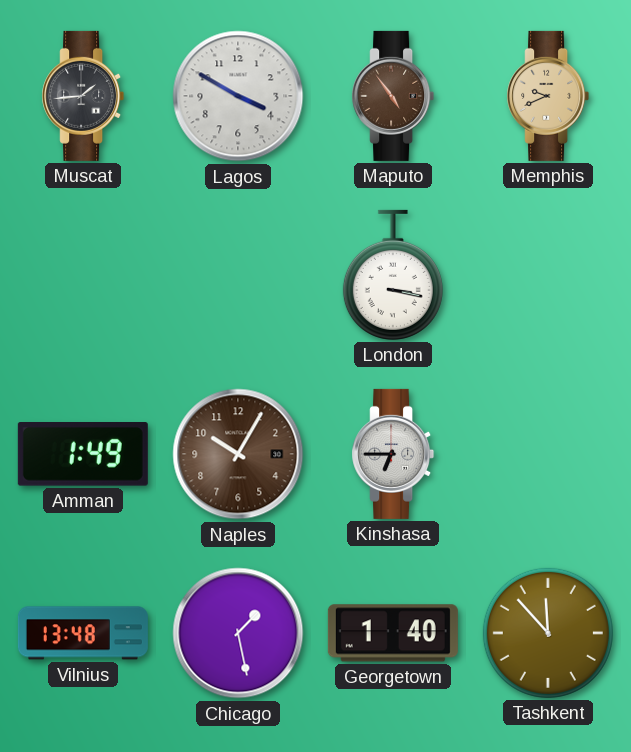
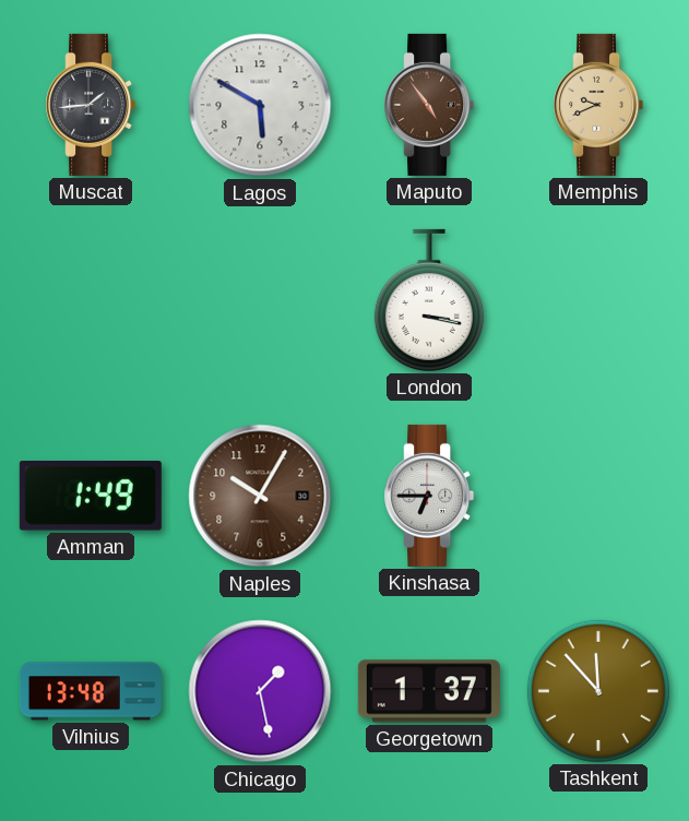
Lagos: 3:50 -> 5:50
Georgetown: 1:40 -> 1:37
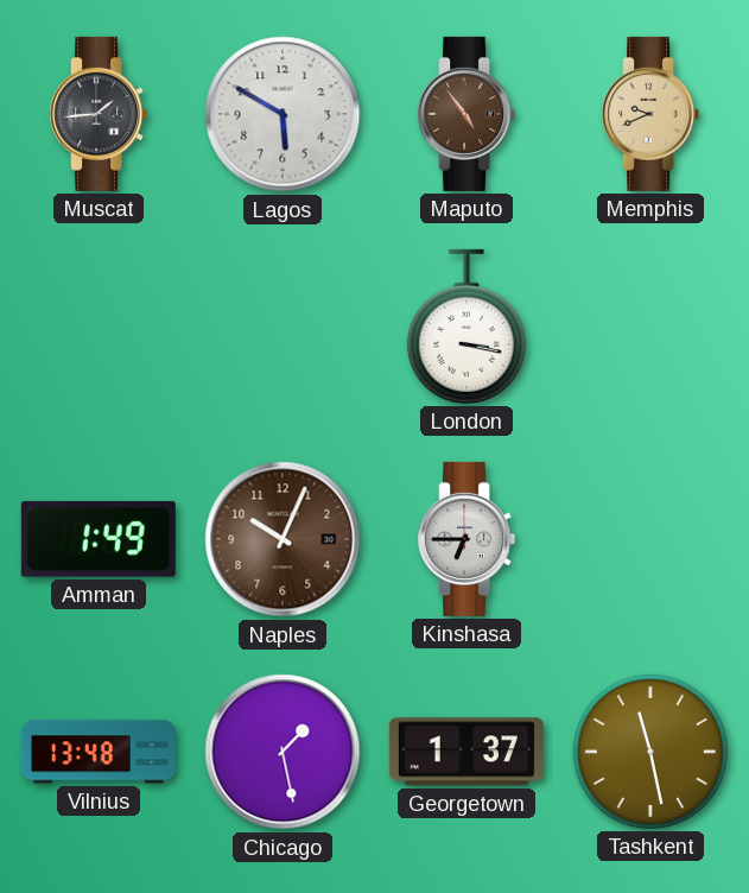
Naples: 10:05 -> 10:04
Tashkent: 11:53 -> 11:28
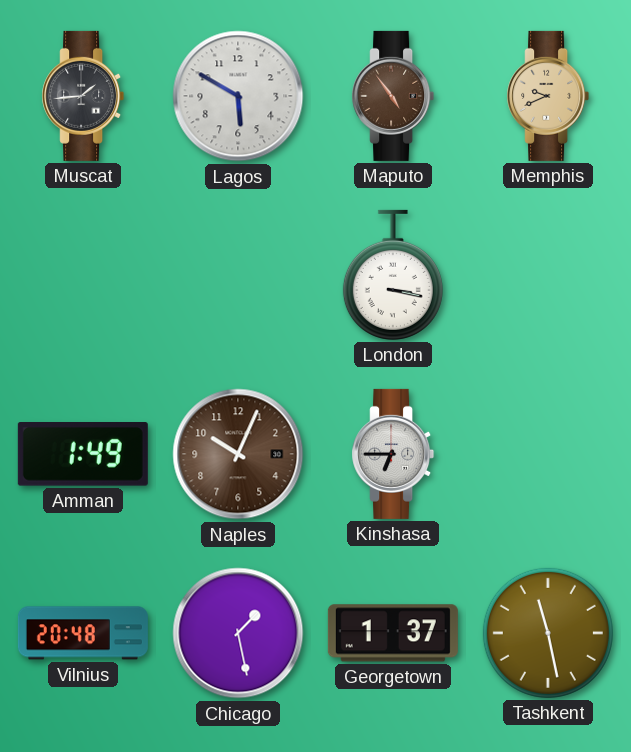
Vilnius: 13:48 -> 20:48
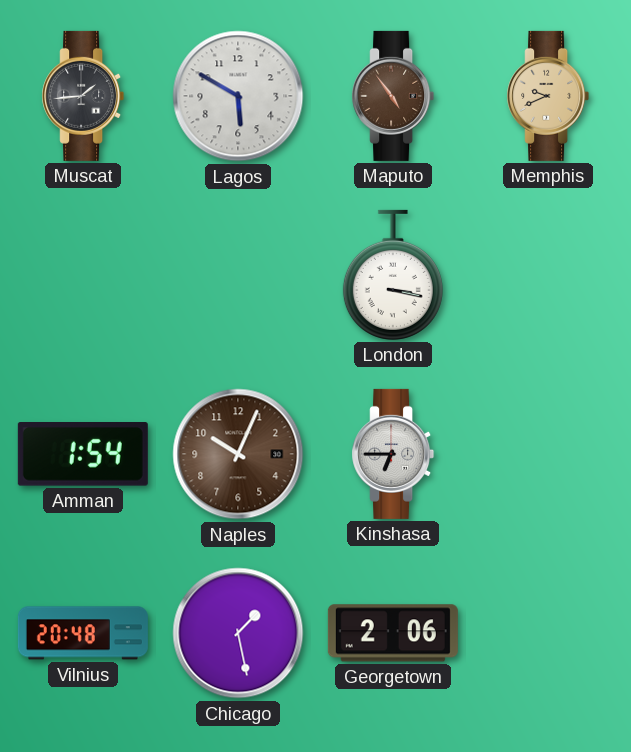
Amman: 1:49 -> 1:54
Georgetown: 1:37 -> 2:06
Tashkent: 11:28 -> none
